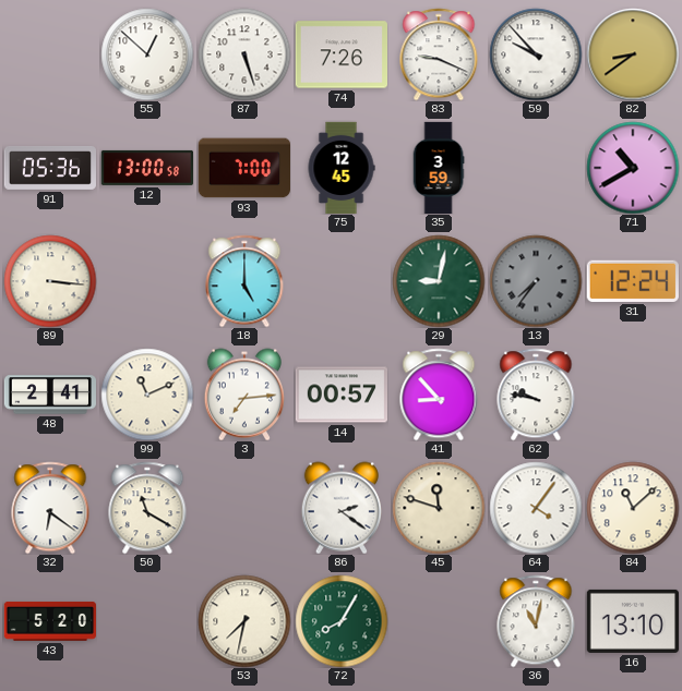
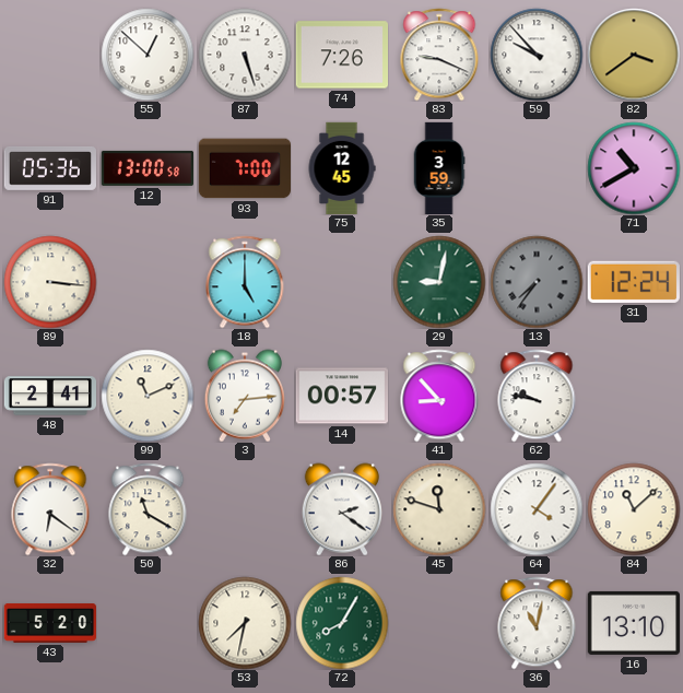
82: 8:39 -> 3:39
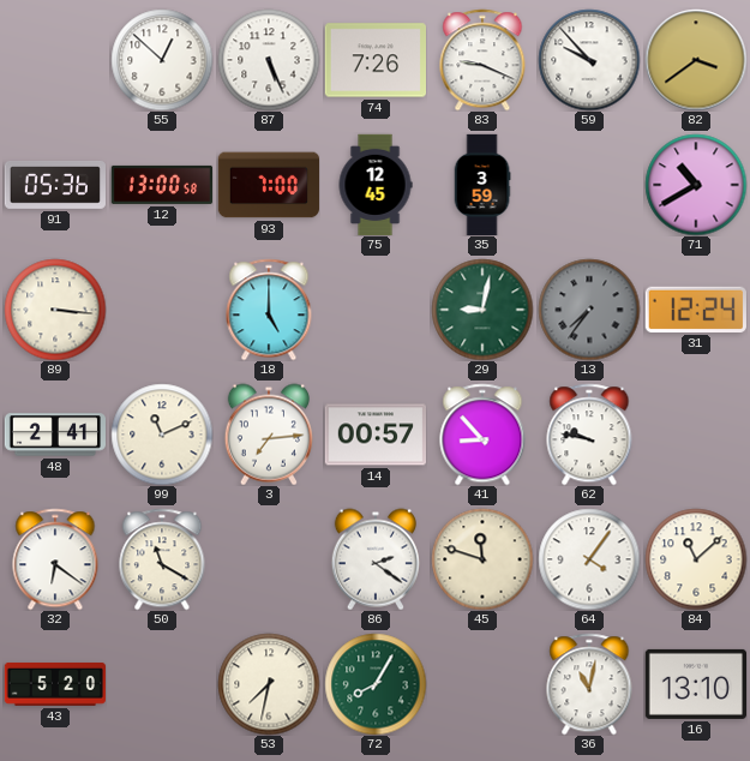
87: 5:27 -> 5:26
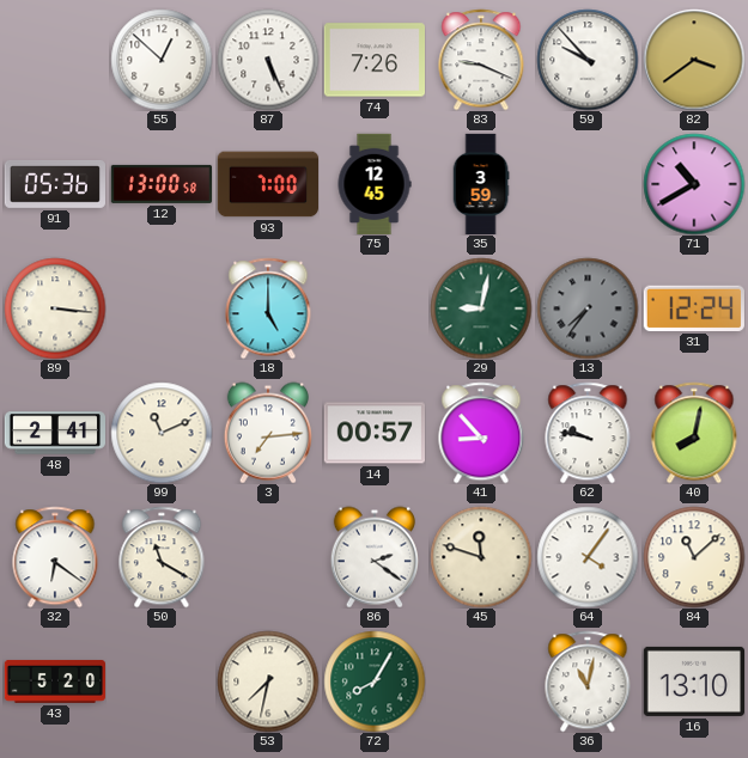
40: none -> 8:02
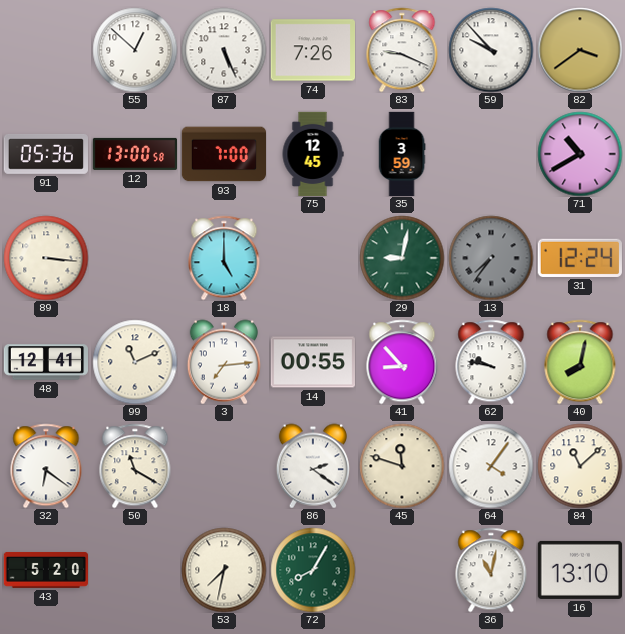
48: 2:41 -> 12:41
14: 00:57 -> 00:55
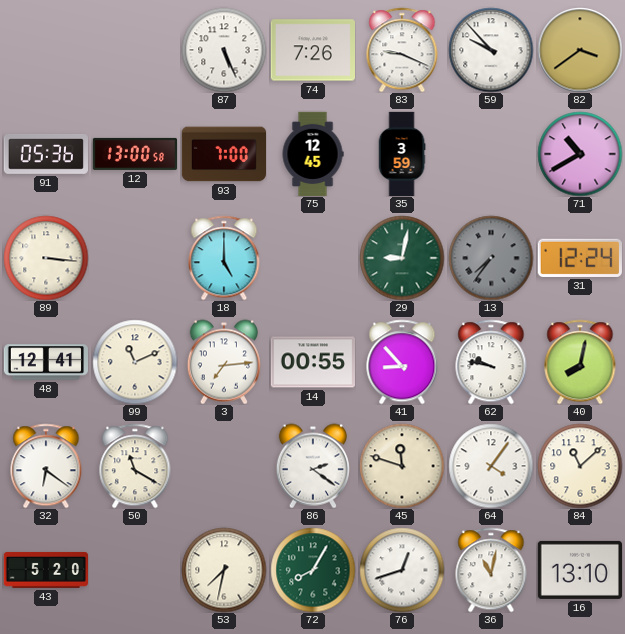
55: 12:52 -> none
76: none -> 12:42
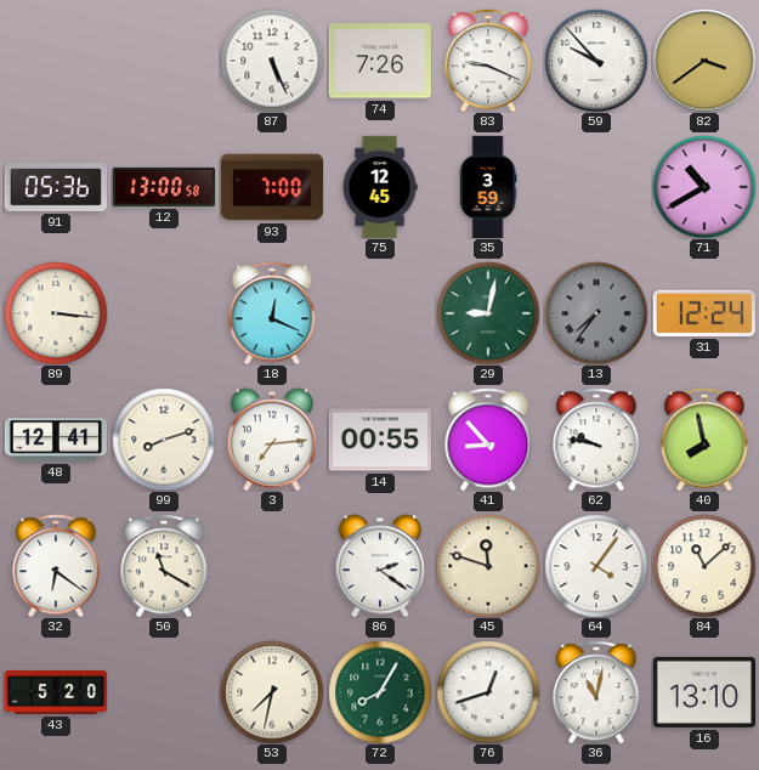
18: 5:00 -> 12:19
99: 11:11 -> 8:12
40: 8:02 -> 7:58
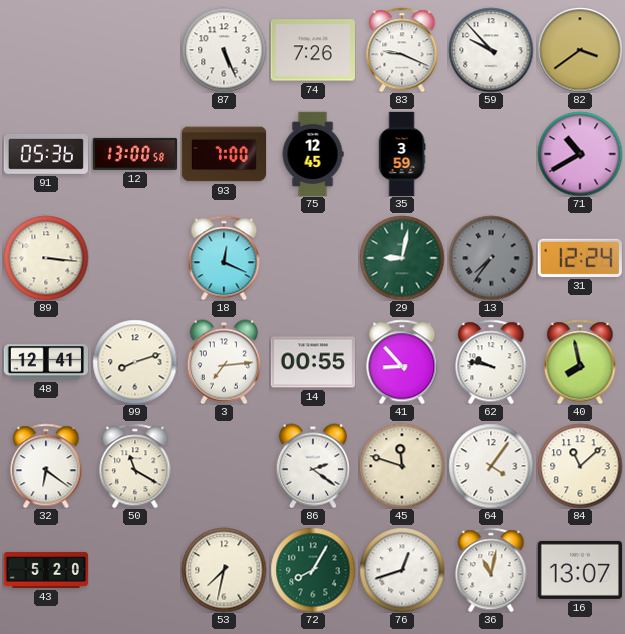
16: 13:10 -> 13:07
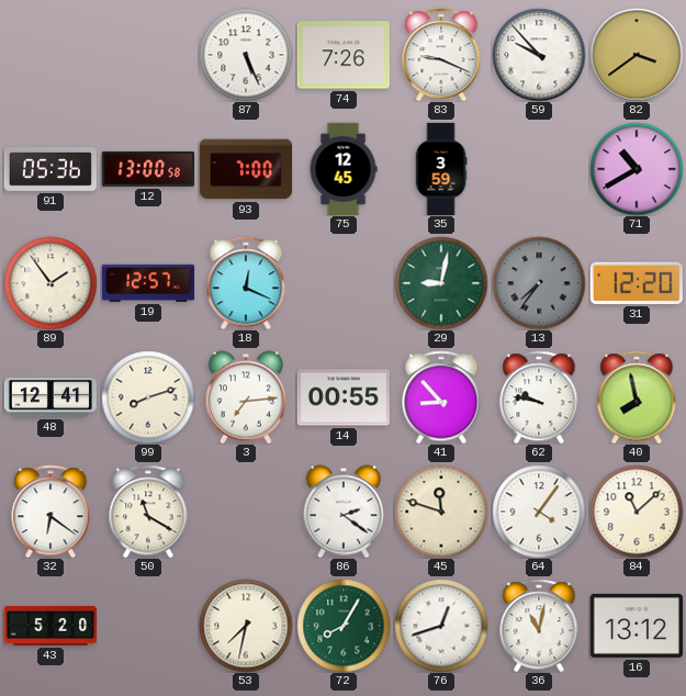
89: 3:16 -> 1:54
19: none -> 12:57
31: 12:24 -> 12:20
16: 13:07 -> 13:12
